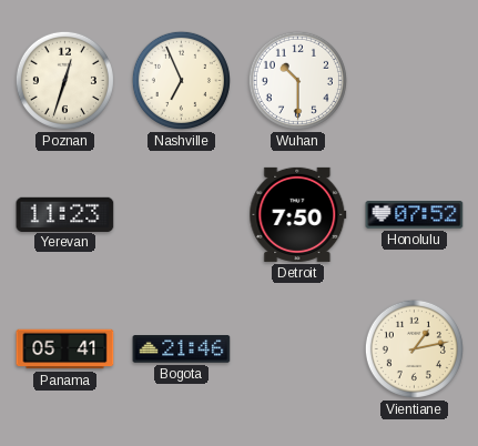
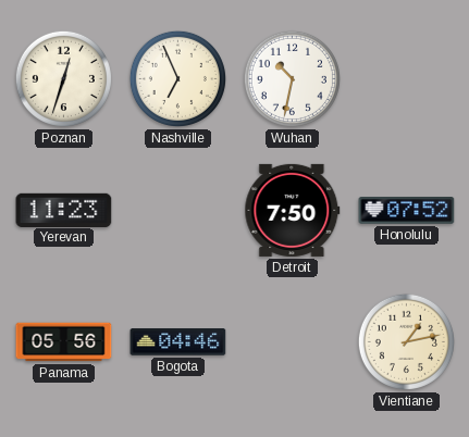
Wuhan: 10:30 -> 10:32
Panama: 05:41 -> 05:56
Bogota: 21:46 -> 04:46
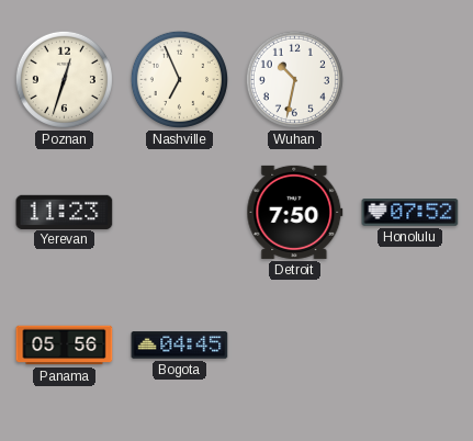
Bogota: 04:46 -> 04:45
Vientiane: 1:13 -> none
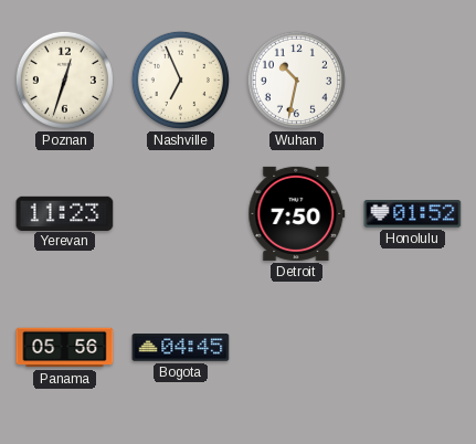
Honolulu: 07:52 -> 01:52
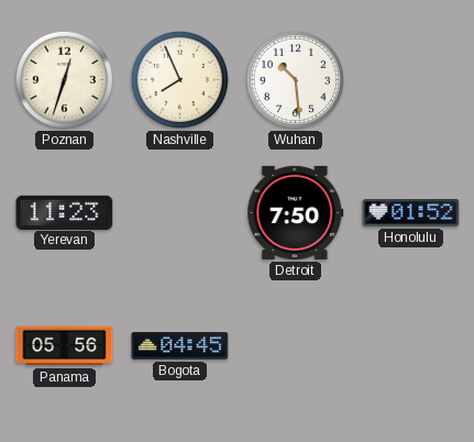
Nashville: 6:56 -> 7:56
Wuhan: 10:32 -> 10:29
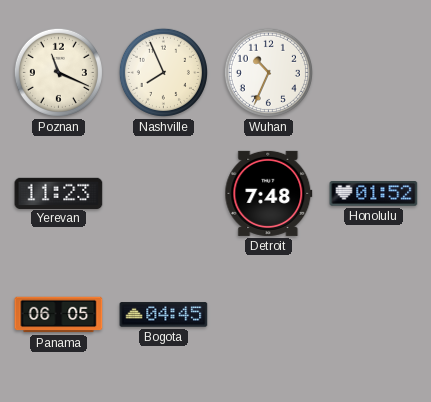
Poznan: 12:33 -> 11:19
Wuhan: 10:29 -> 10:34
Detroit: 7:50 -> 7:48
Panama: 05:56 -> 06:05
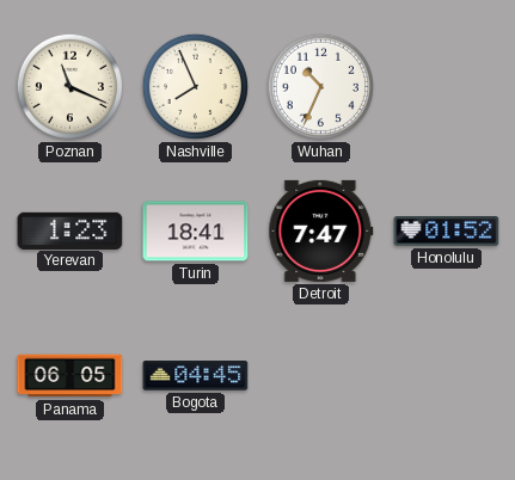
Yerevan: 11:23 -> 1:23
Turin: none -> 18:41
Detroit: 7:48 -> 7:47
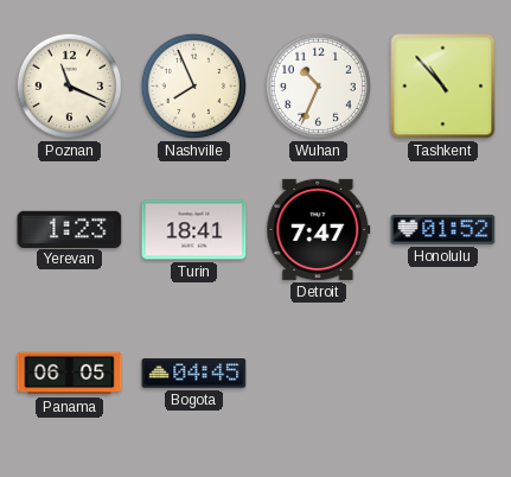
Tashkent: none -> 10:53
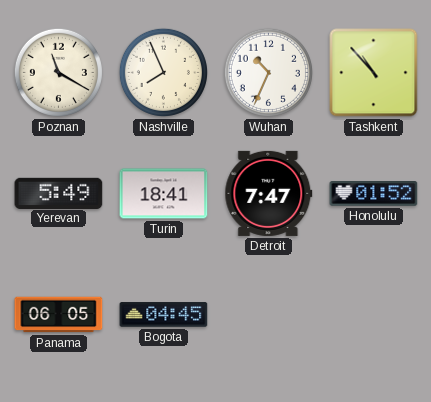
Poznan: 11:19 -> 11:20
Yerevan: 1:23 -> 5:49
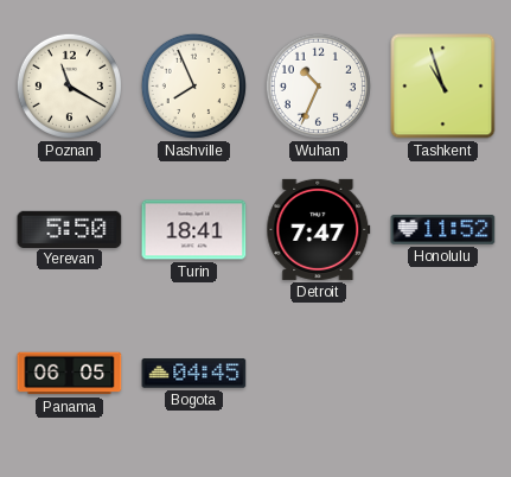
Tashkent: 10:53 -> 10:57
Yerevan: 5:49 -> 5:50
Honolulu: 01:52 -> 11:52
